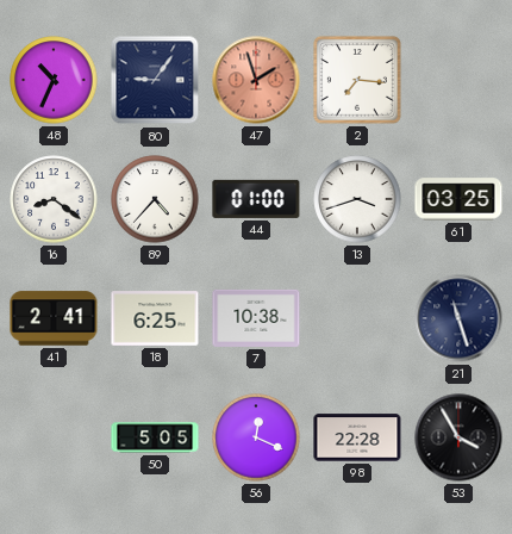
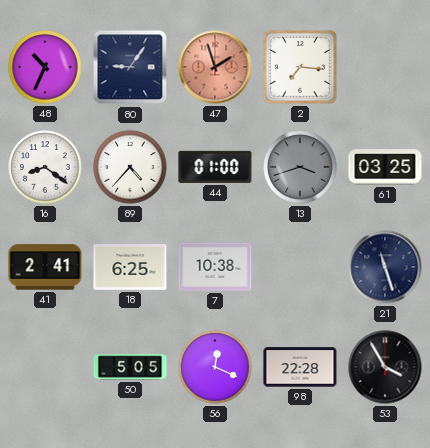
13 dial: white -> grey
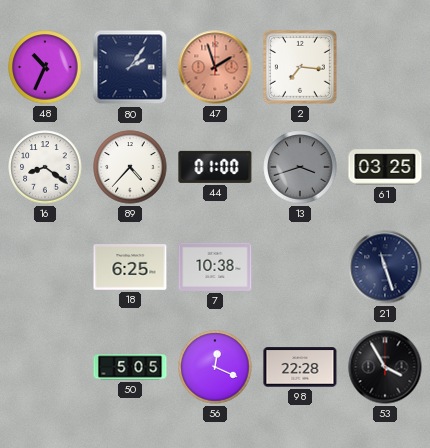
80: 9:06 -> 2:06
41: 2:41 -> none
